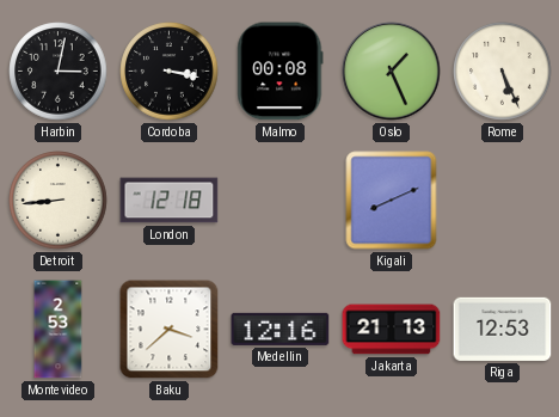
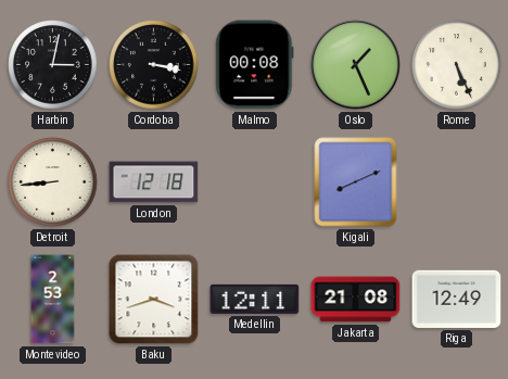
Baku: 3:38 -> 3:42
Medellin: 12:16 -> 12:11
Jakarta: 21:13 -> 21:08
Riga: 12:53 -> 12:49
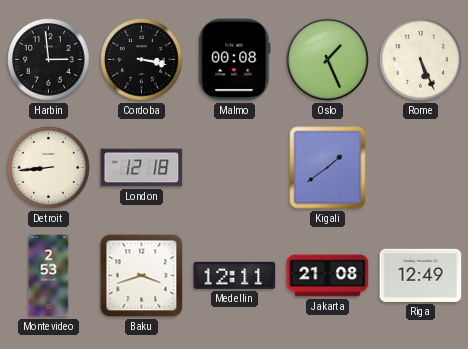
Harbin: 3:02 -> 2:59
Kigali: 8:11 -> 1:39
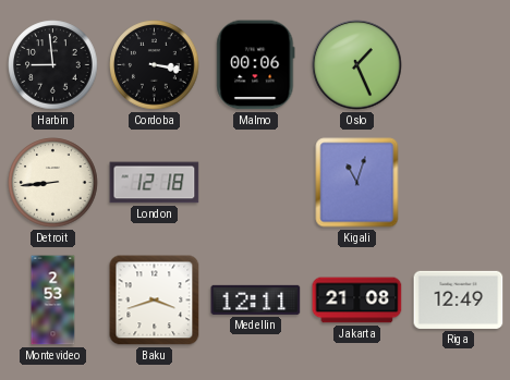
Harbin: 2:59 -> 8:59
Malmo: 00:08 -> 00:06
Rome: 5:26 -> none
Kigali: 1:39 -> 11:03
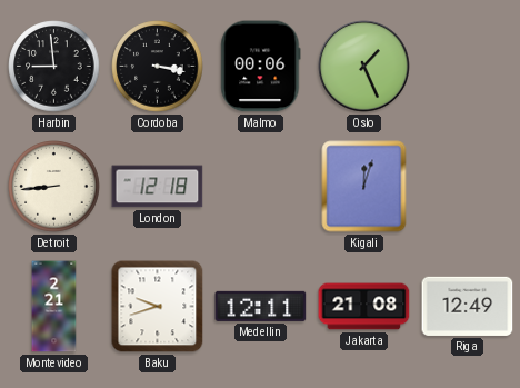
Kigali: 11:03 -> 12:03
Montevideo: 2:53 -> 2:21
Baku: 3:42 -> 9:42
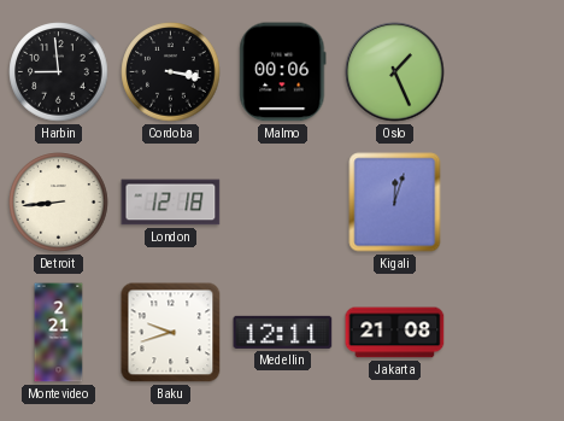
Riga: 12:49 -> none
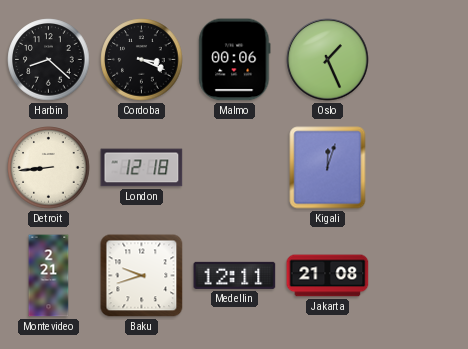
Harbin: 8:59 -> 8:22
Cordoba: 3:17 -> 3:19
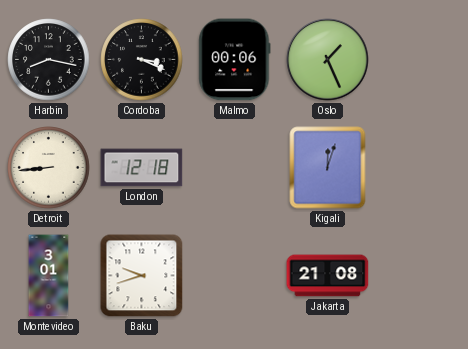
Harbin: 8:22 -> 8:17
Montevideo: 2:21 -> 3:01
Medellin: 12:11 -> none
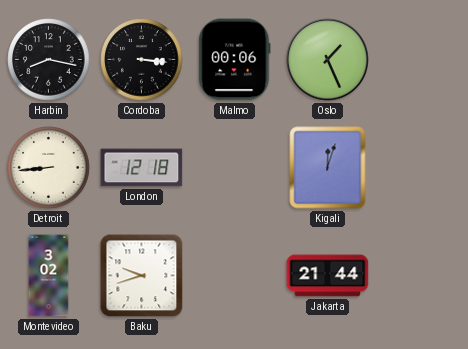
Cordoba: 3:19 -> 3:16
Montevideo: 3:01 -> 3:02
Jakarta: 21:08 -> 21:44
